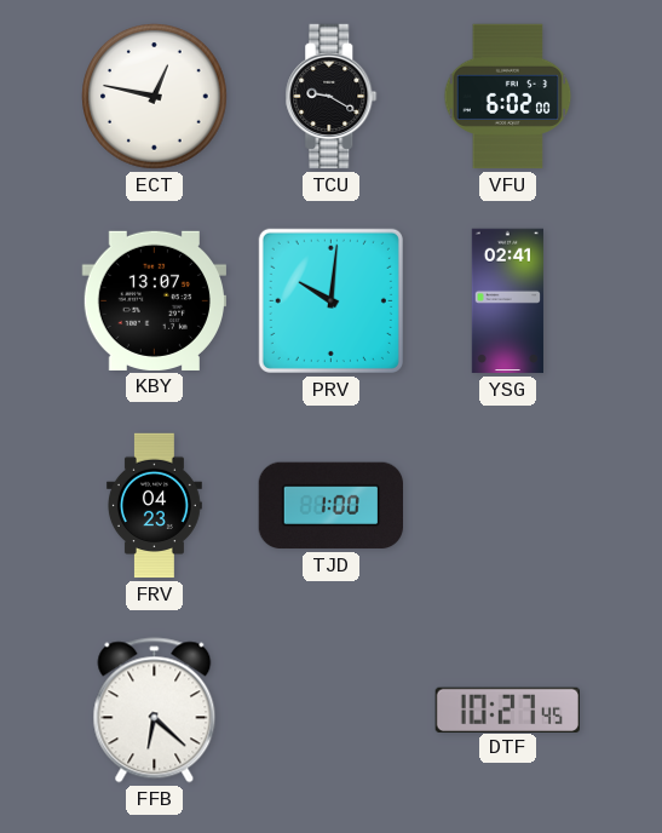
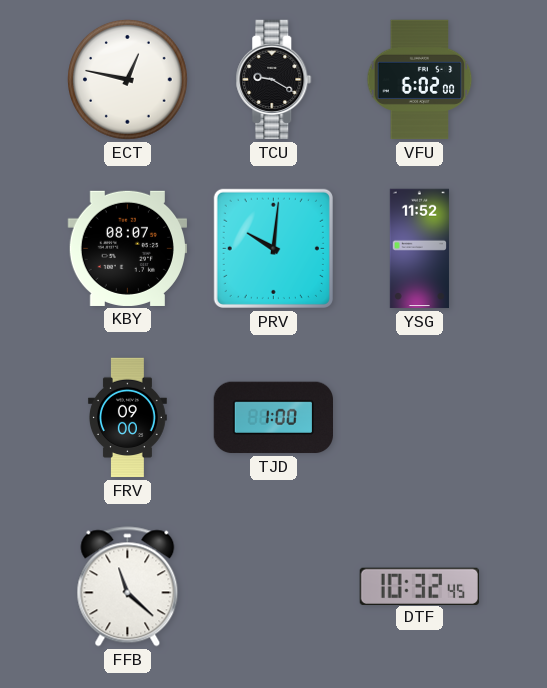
KBY: 13:07 -> 08:07
YSG: 02:41 -> 11:52
FRV: 04:23 -> 09:00
FFB: 6:22 -> 11:22
DTF: 10:27 -> 10:32
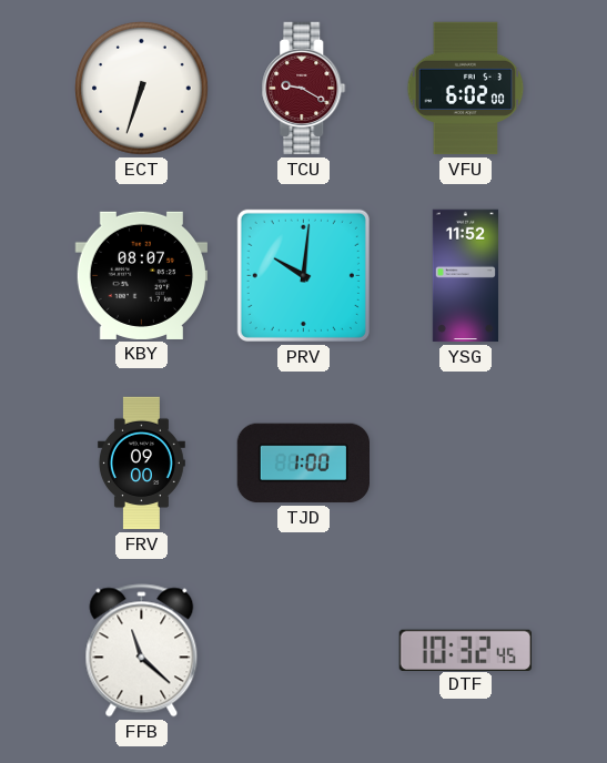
ECT: 12:47 -> 6:33
TCU dial: black -> burgundy
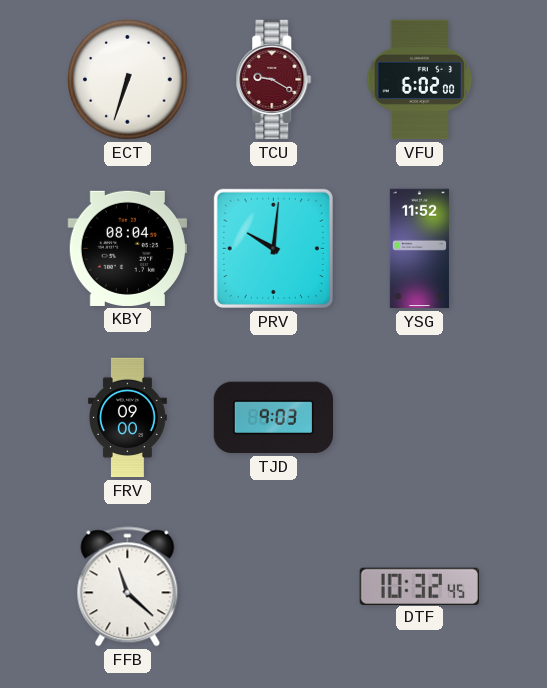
KBY: 08:07 -> 08:04
TJD: 1:00 -> 9:03
